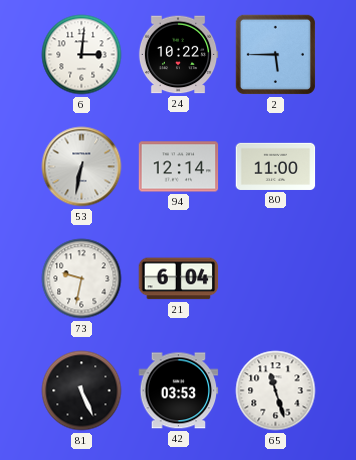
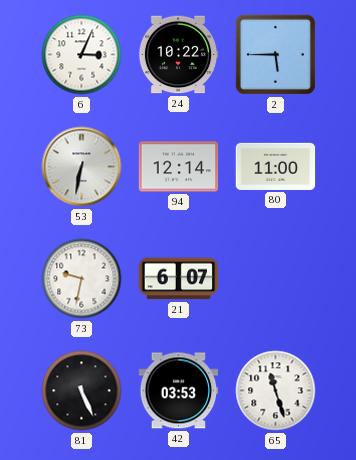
6: 3:01 -> 3:04
21: 6:04 -> 6:07
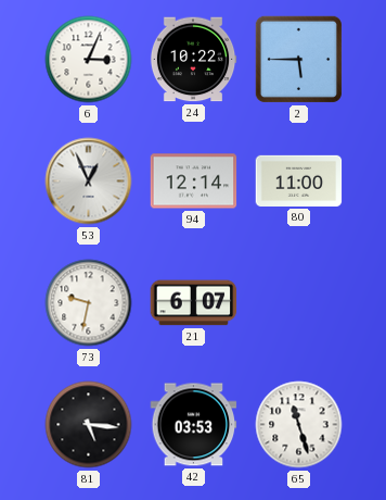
53: 6:32 -> 12:56
81: 5:26 -> 5:16
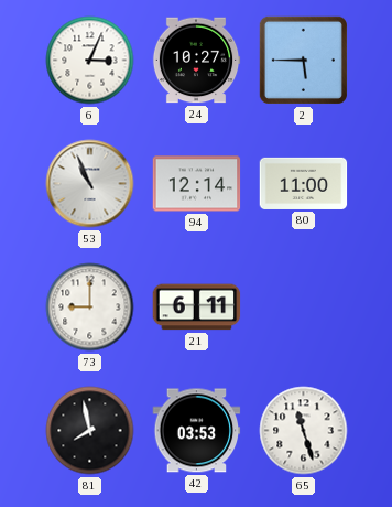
24: 10:22 -> 10:27
53: 12:56 -> 10:56
73: 9:32 -> 9:00
21: 6:07 -> 6:11
81: 5:16 -> 7:58
